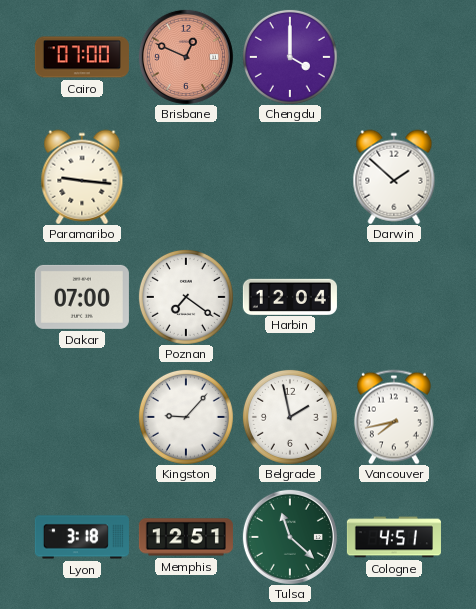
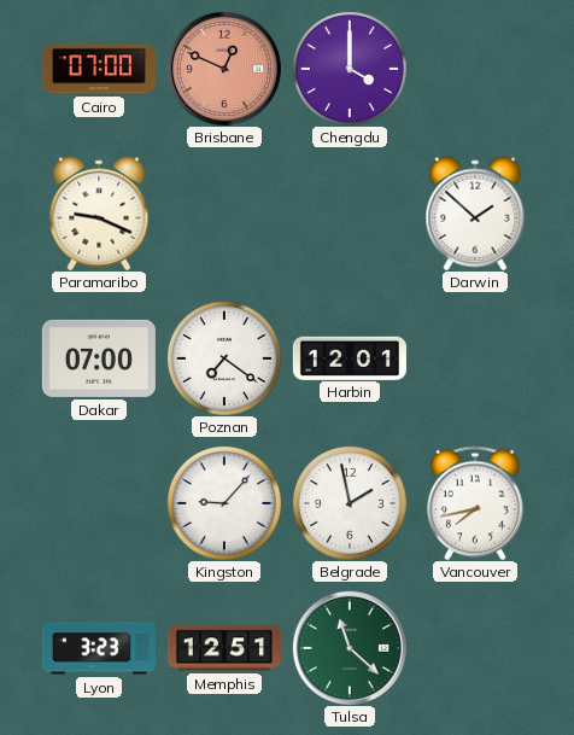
Paramaribo: 9:16 -> 9:19
Harbin: 12:04 -> 12:01
Lyon: 3:18 -> 3:23
Cologne: 4:51 -> none
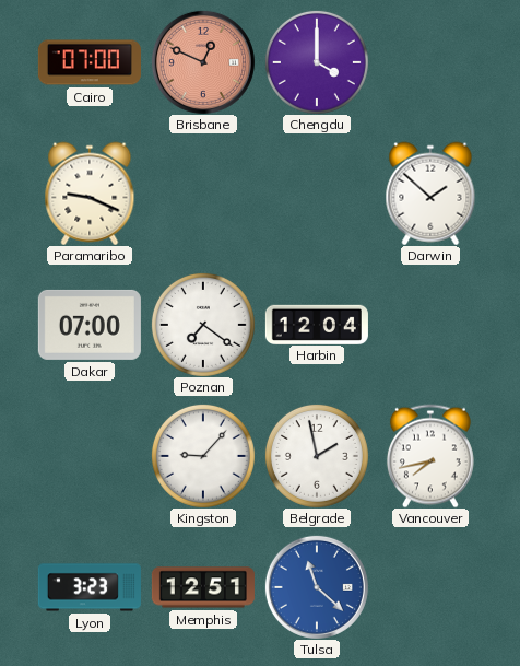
Harbin: 12:01 -> 12:04
Tulsa dial: green -> blue
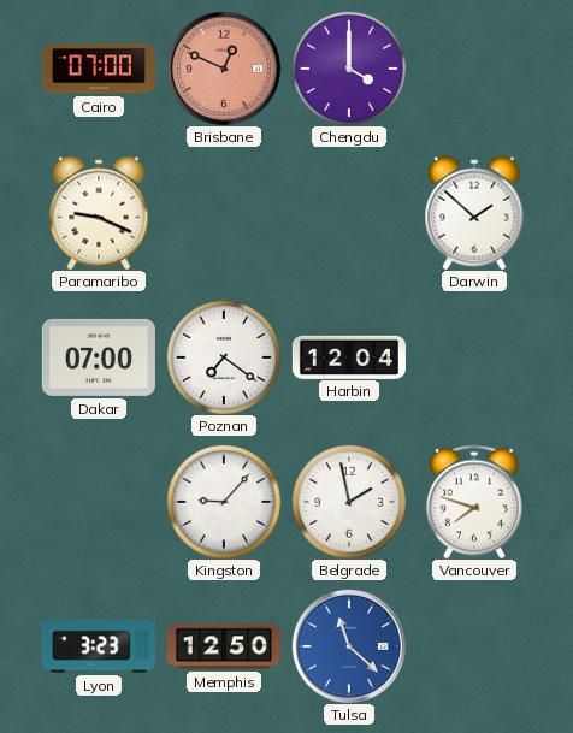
Vancouver: 7:43 -> 7:48
Memphis: 12:51 -> 12:50
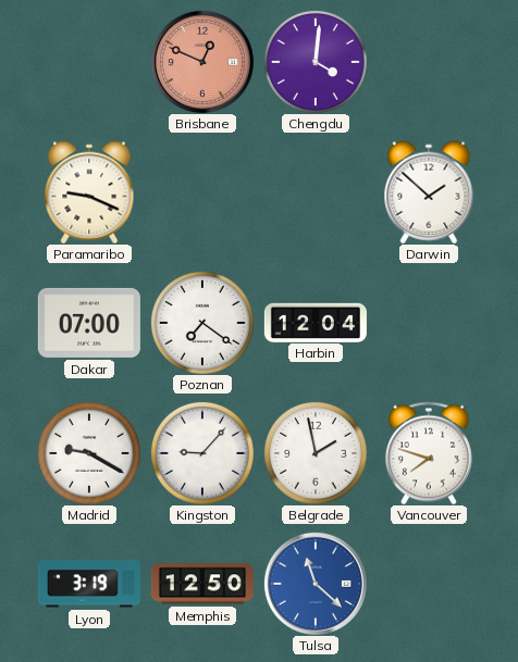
Cairo: 07:00 -> none
Chengdu: 4:00 -> 4:01
Madrid: none -> 9:20
Lyon: 3:23 -> 3:19
